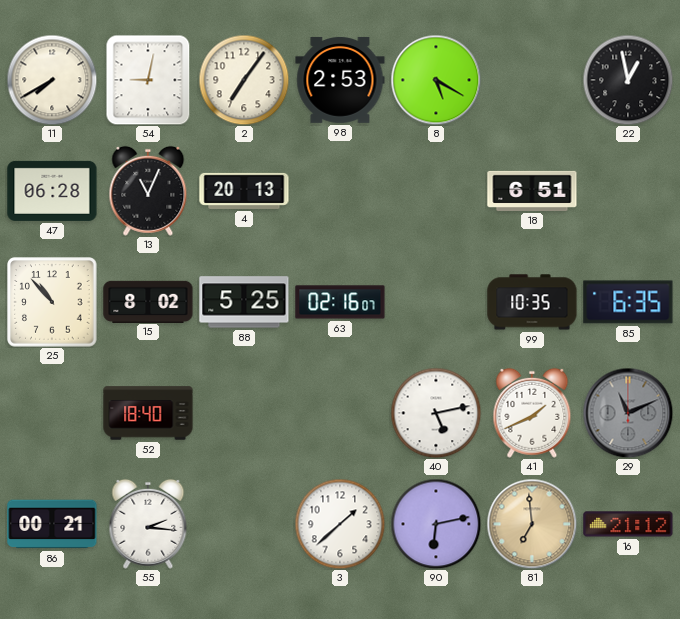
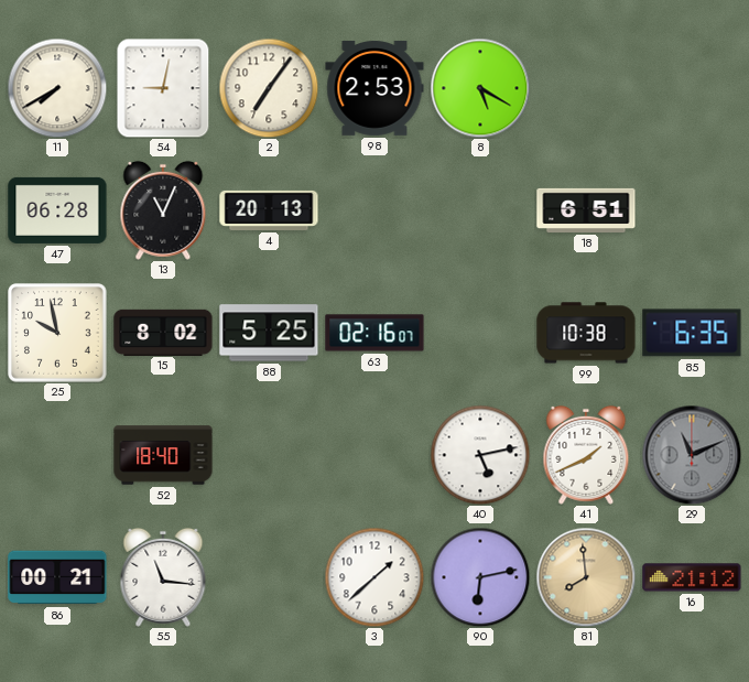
22: 12:58 -> none
25: 10:53 -> 9:58
99: 10:35 -> 10:38
55: 2:16 -> 11:16
81: 6:59 -> 7:59
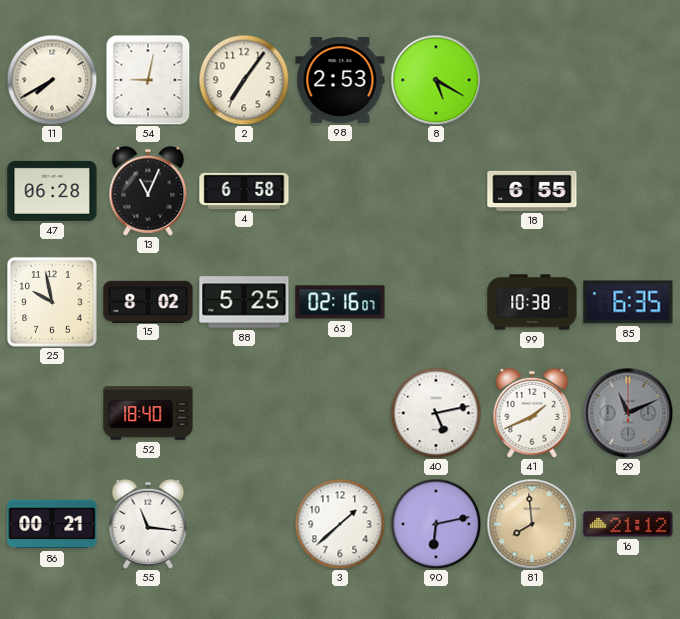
4: 20:13 -> 6:58
18: 6:51 -> 6:55
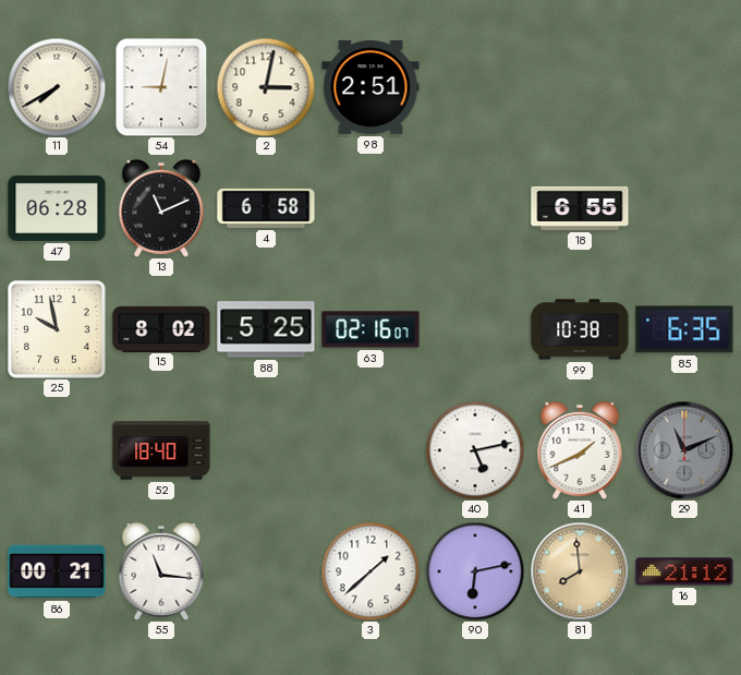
2: 7:06 -> 3:02
98: 2:53 -> 2:51
8: 5:20 -> none
13: 11:04 -> 11:11
